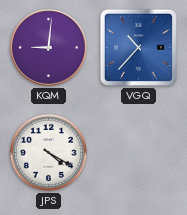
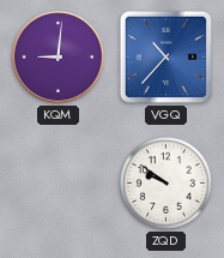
JPS: 4:20 -> none
ZQD: none -> 9:51
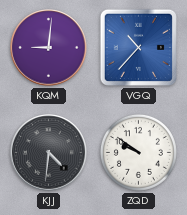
KJJ: none -> 4:31
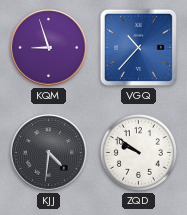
KQM: 9:01 -> 8:57
